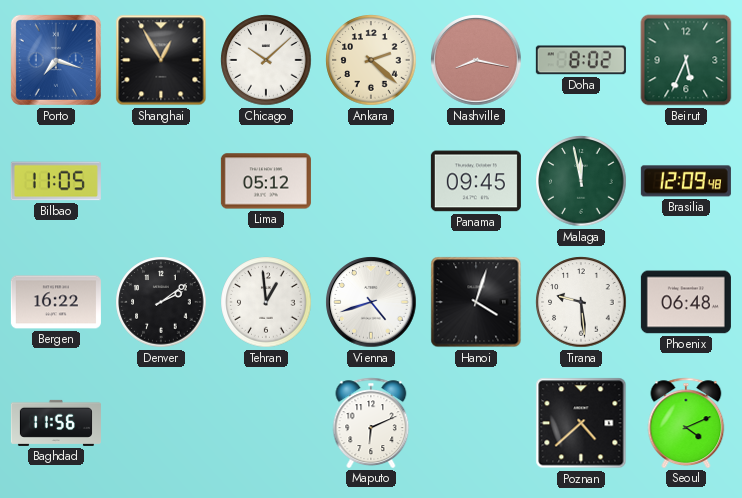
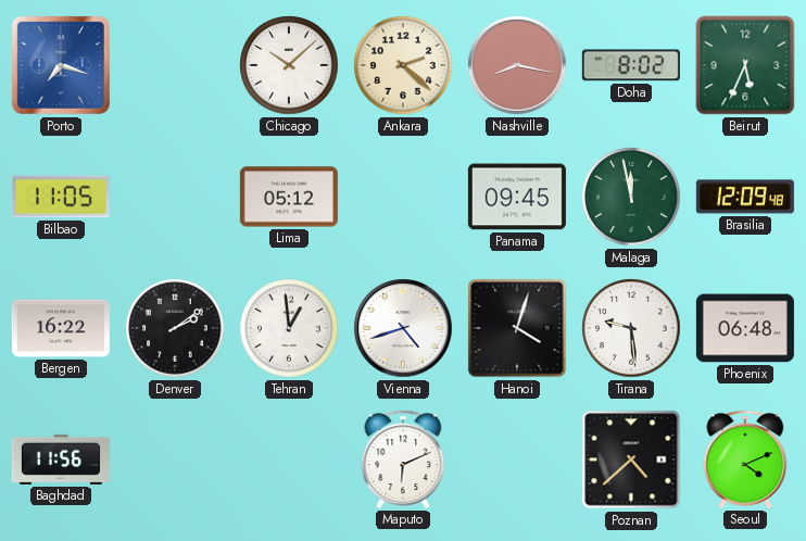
Shanghai: 12:55 -> none
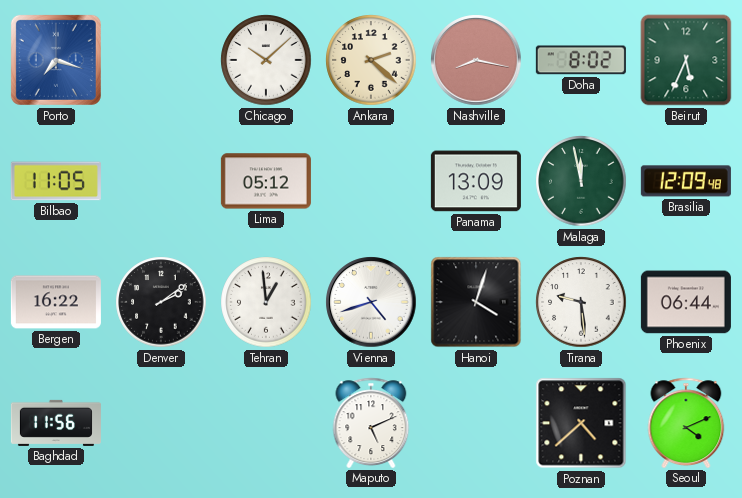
Panama: 09:45 -> 13:09
Phoenix: 06:48 -> 06:44
Maputo: 6:11 -> 5:11
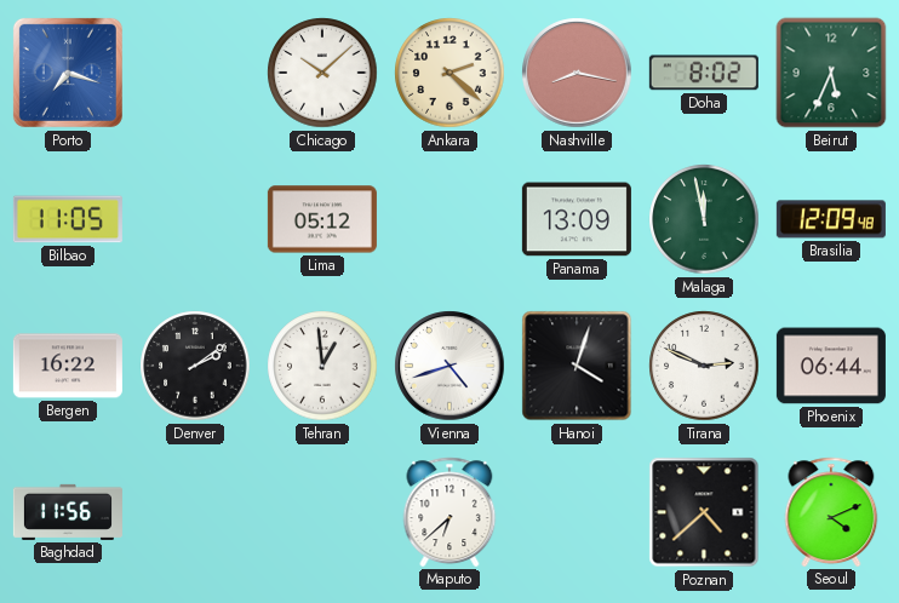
Tirana: 9:29 -> 2:49
Maputo: 5:11 -> 6:38
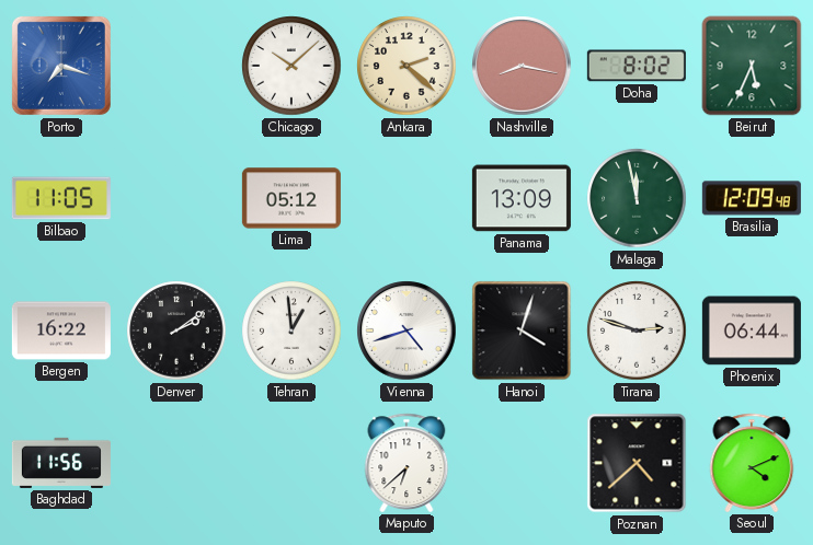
Tirana: 2:49 -> 2:48
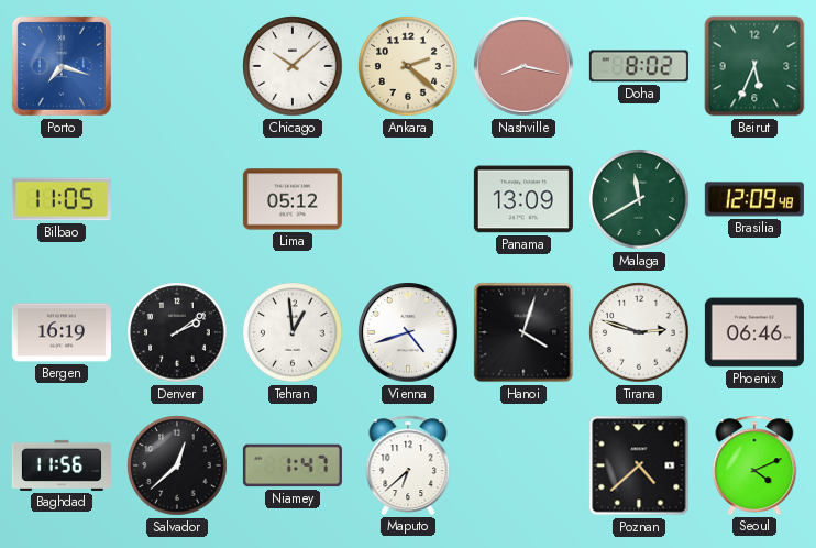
Malaga: 11:58 -> 11:40
Bergen: 16:22 -> 16:19
Phoenix: 06:44 -> 06:46
Salvador: none -> 12:38
Niamey: none -> 1:47
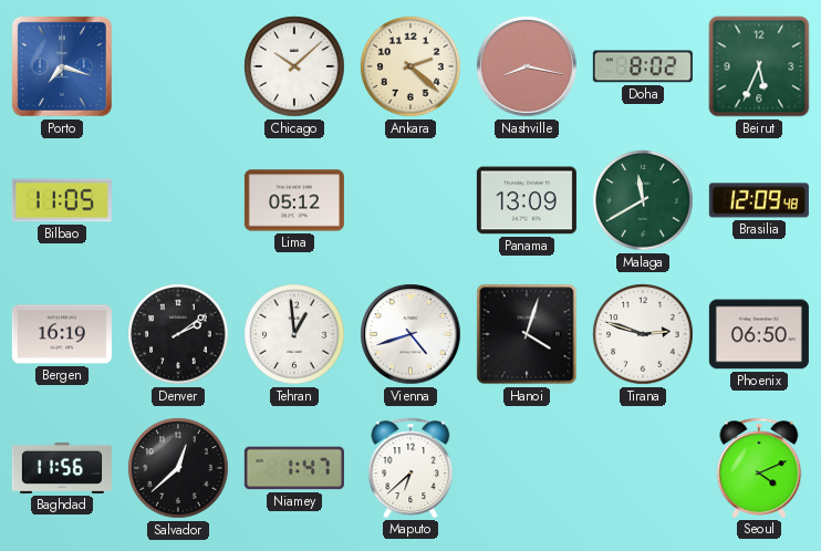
Phoenix: 06:46 -> 06:50
Poznan: 4:38 -> none
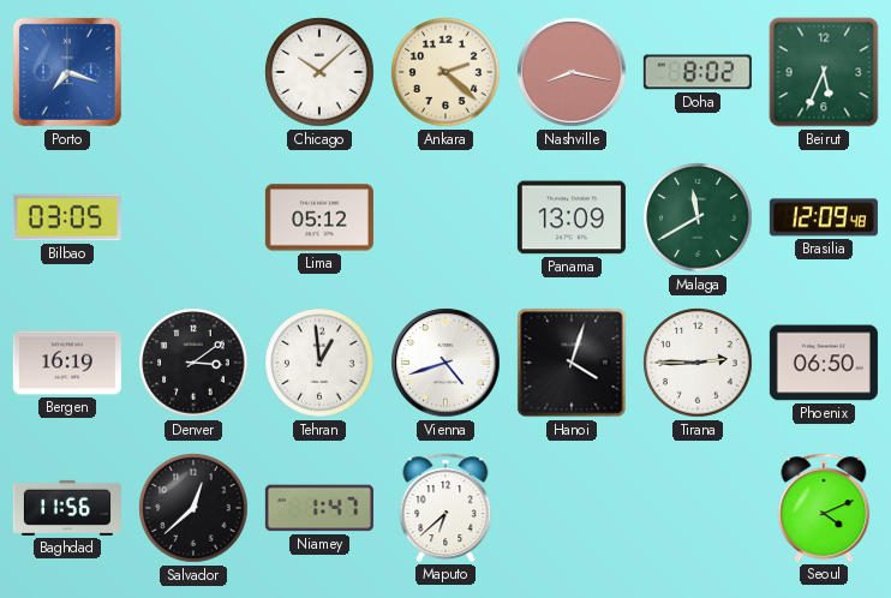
Bilbao: 11:05 -> 03:05
Denver: 2:09 -> 3:09
Tirana: 2:48 -> 2:45
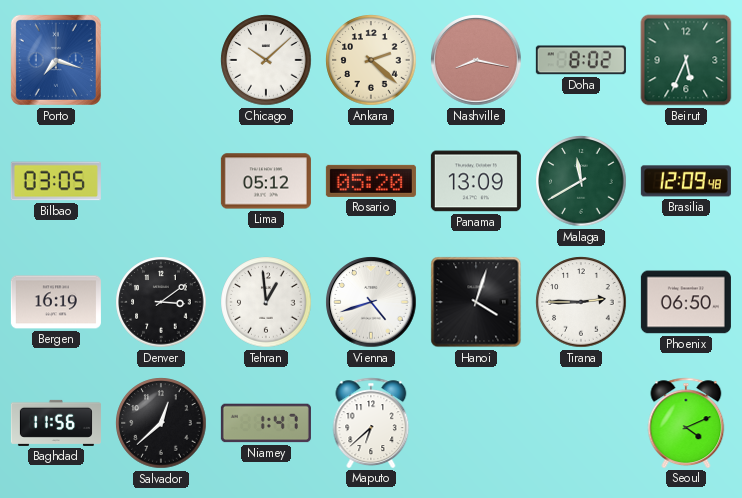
Rosario: none -> 05:20
